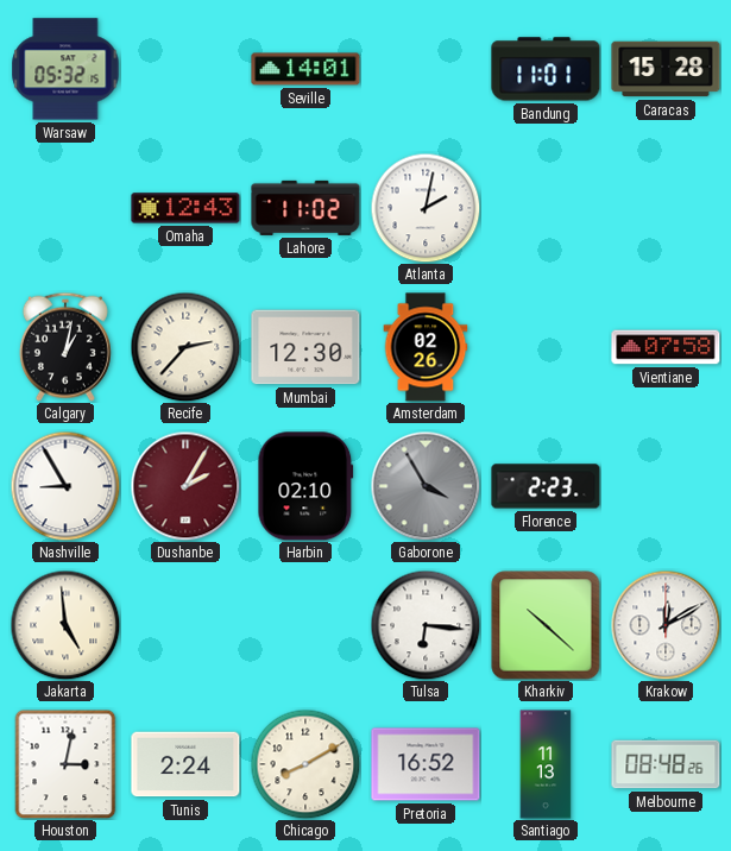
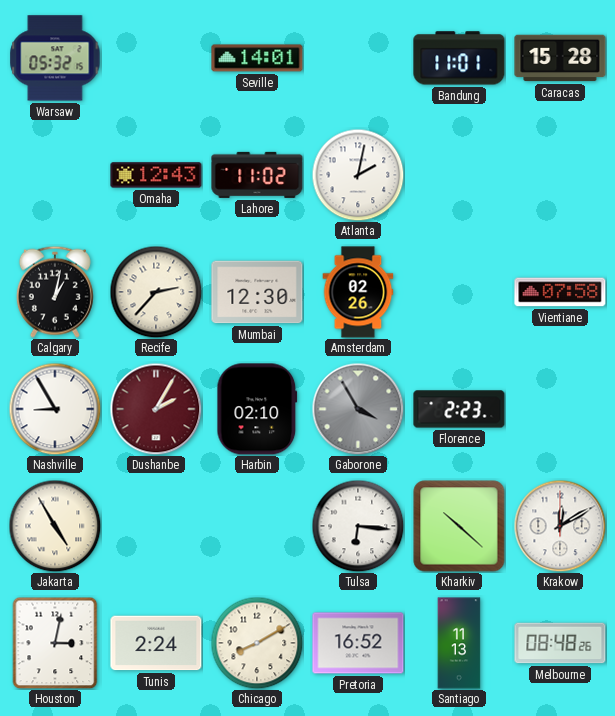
Jakarta: 4:59 -> 4:55
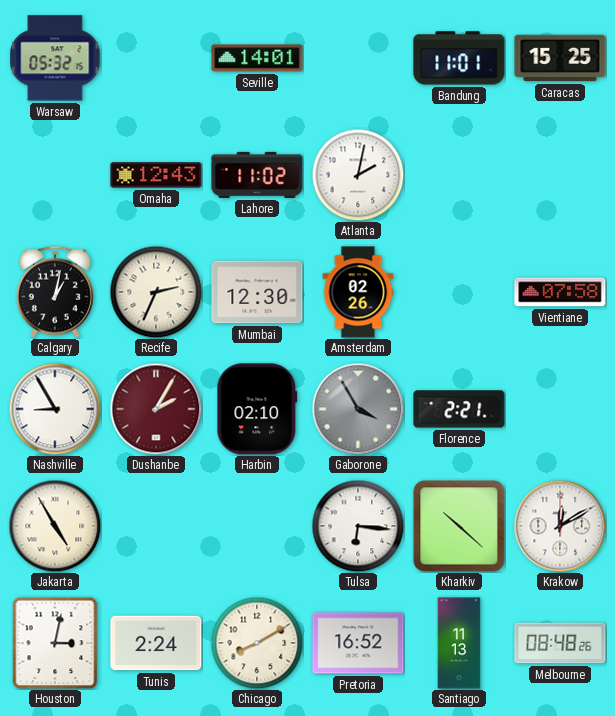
Caracas: 15:28 -> 15:25
Recife: 2:37 -> 2:34
Florence: 2:23 -> 2:21
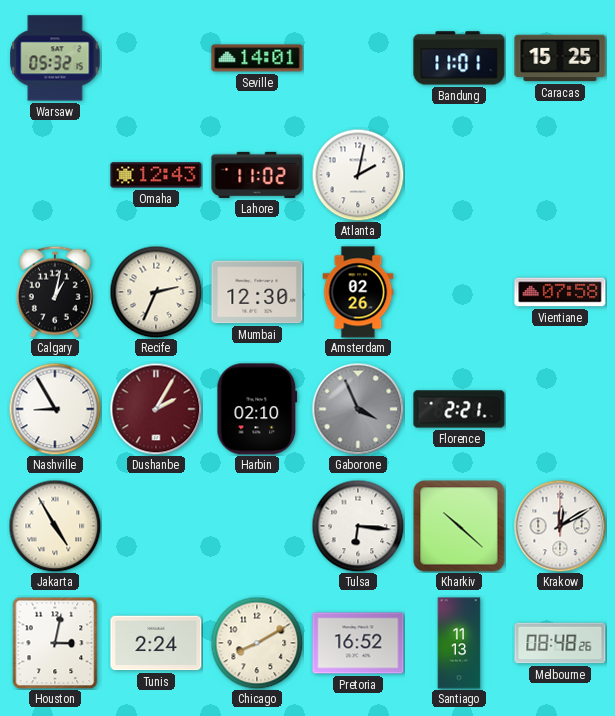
Gaborone: 3:55 -> 3:56
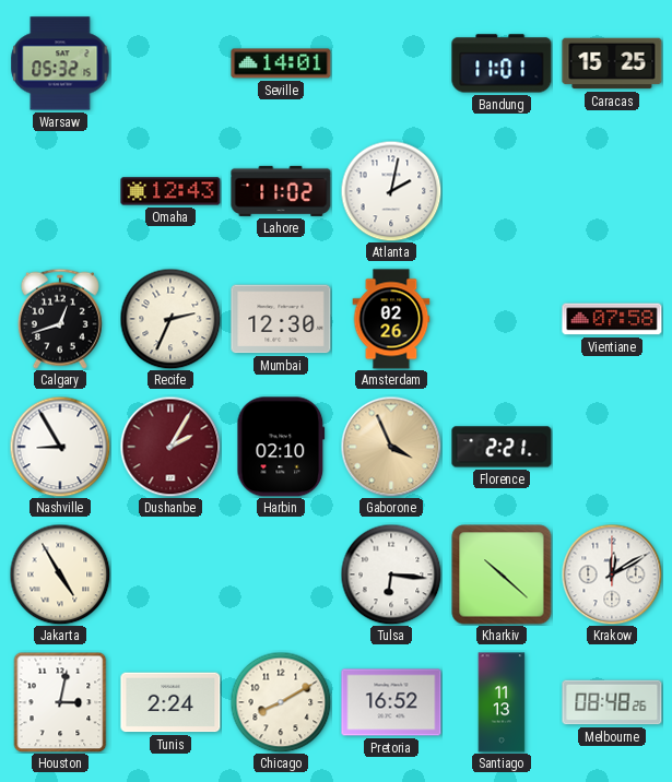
Calgary: 1:02 -> 12:42
Gaborone dial: grey -> champagne
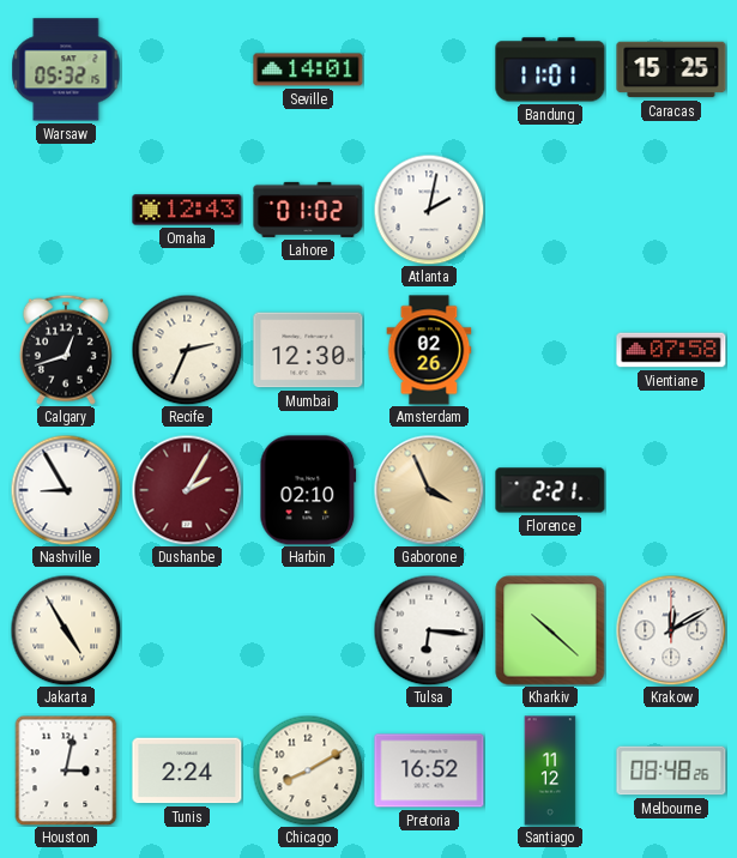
Lahore: 11:02 -> 01:02
Santiago: 11:13 -> 11:12
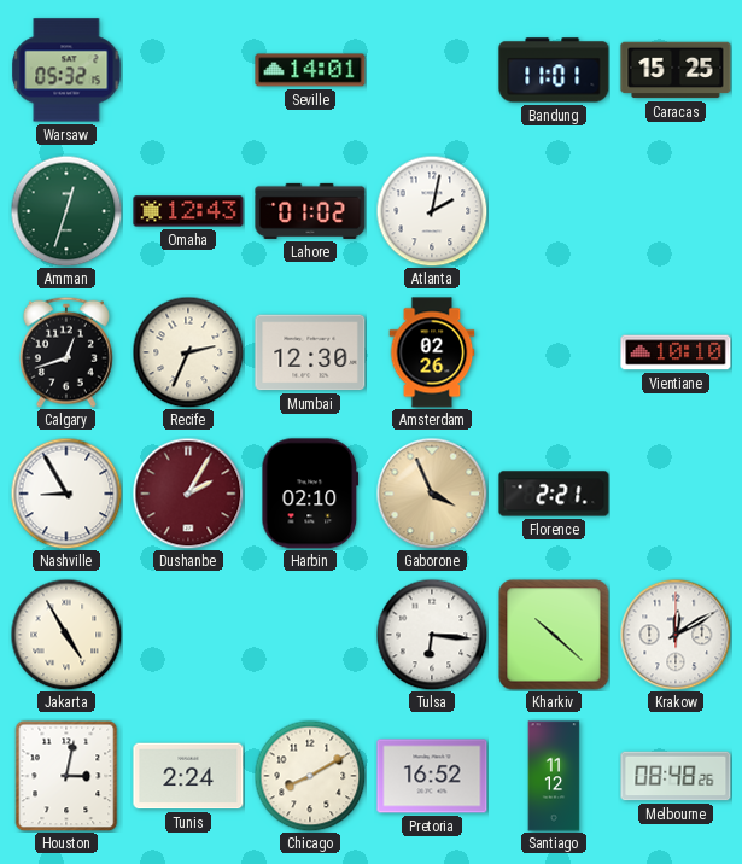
Amman: none -> 12:33
Vientiane: 07:58 -> 10:10
